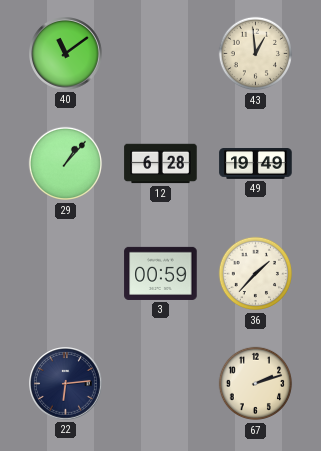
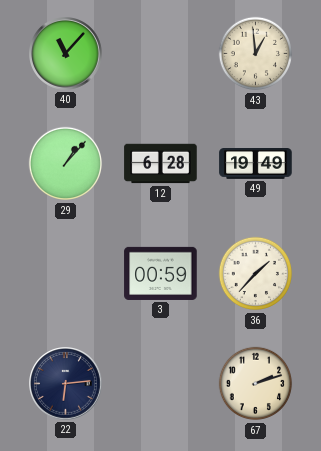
40: 11:09 -> 11:07
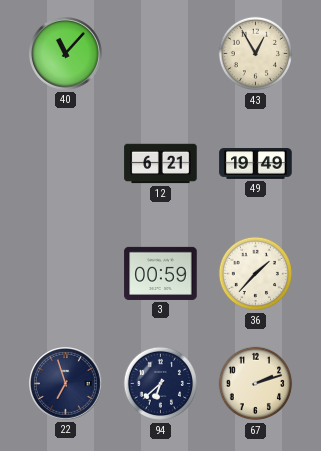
43: 12:59 -> 12:55
29: 1:07 -> none
12: 6:28 -> 6:21
22: 6:14 -> 6:57
94: none -> 6:38
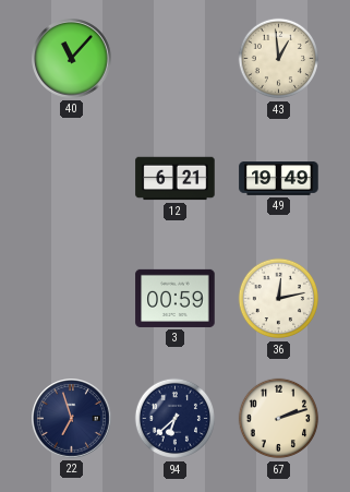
43: 12:55 -> 12:59
36: 1:37 -> 12:13
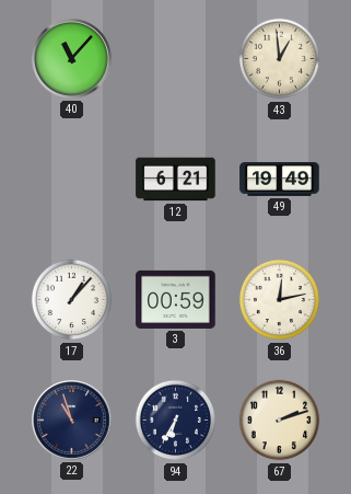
17: none -> 1:07
22: 6:57 -> 10:57
94: 6:38 -> 6:35
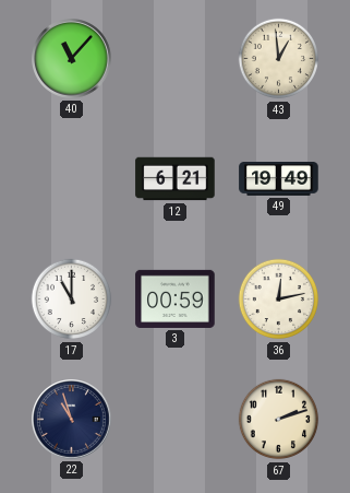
17: 1:07 -> 11:00
94: 6:35 -> none
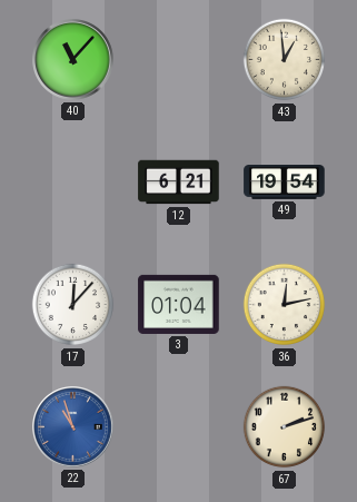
49: 19:49 -> 19:54
17: 11:00 -> 12:07
3: 00:59 -> 01:04
22 dial: navy -> blue
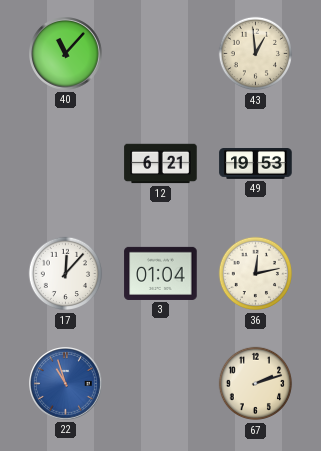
49: 19:54 -> 19:53
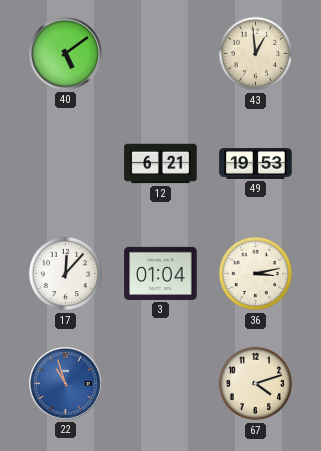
40: 11:07 -> 5:09
36: 12:13 -> 3:13
67: 2:12 -> 4:12
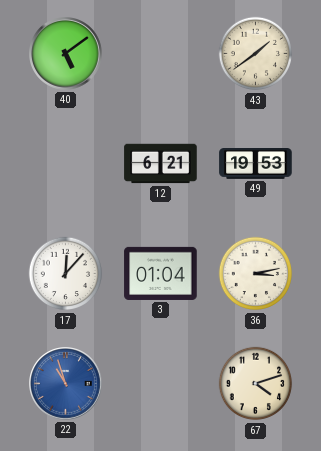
43: 12:59 -> 1:39
